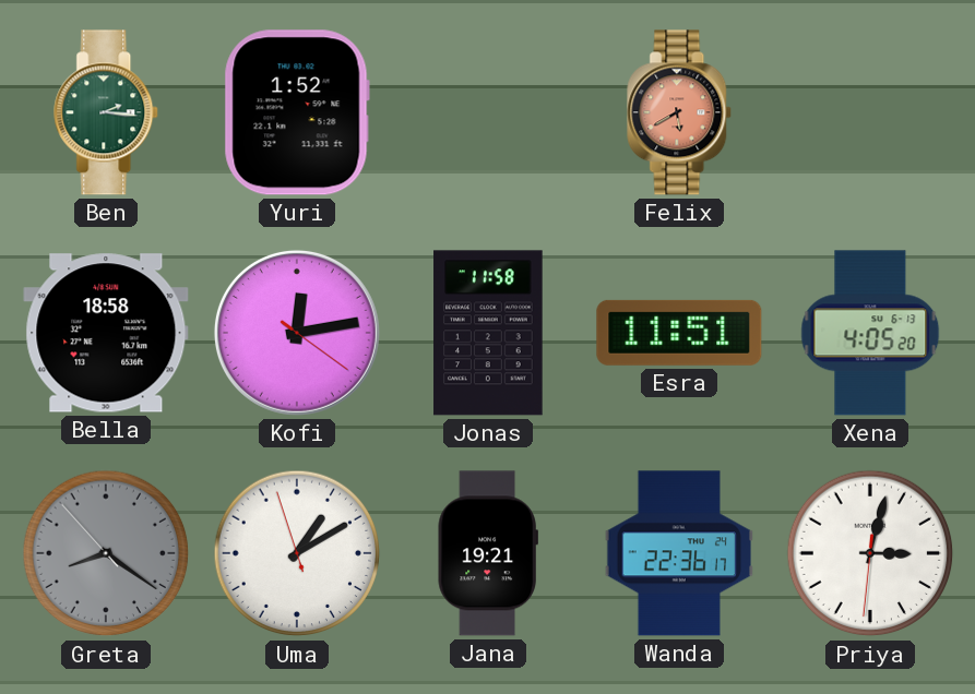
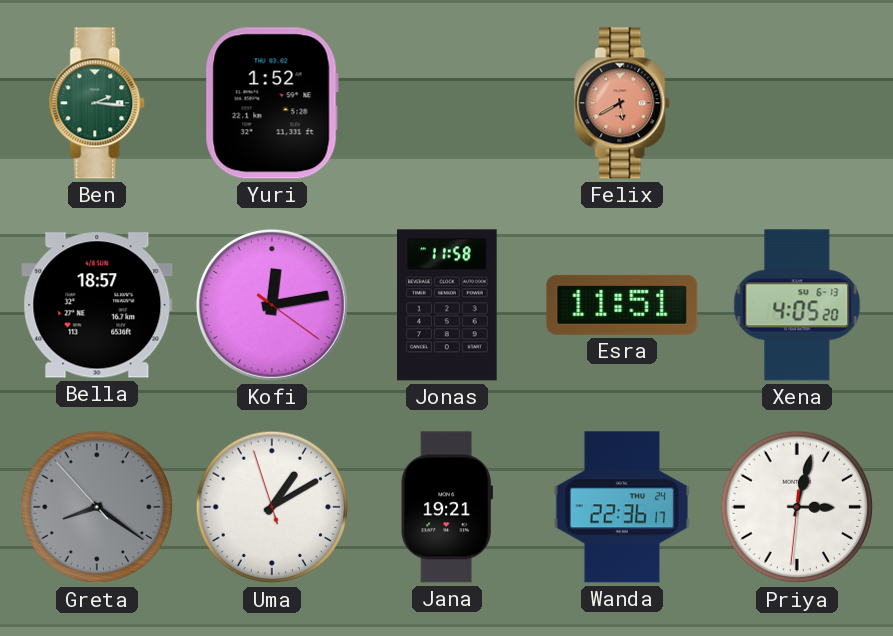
Bella: 18:58 -> 18:57
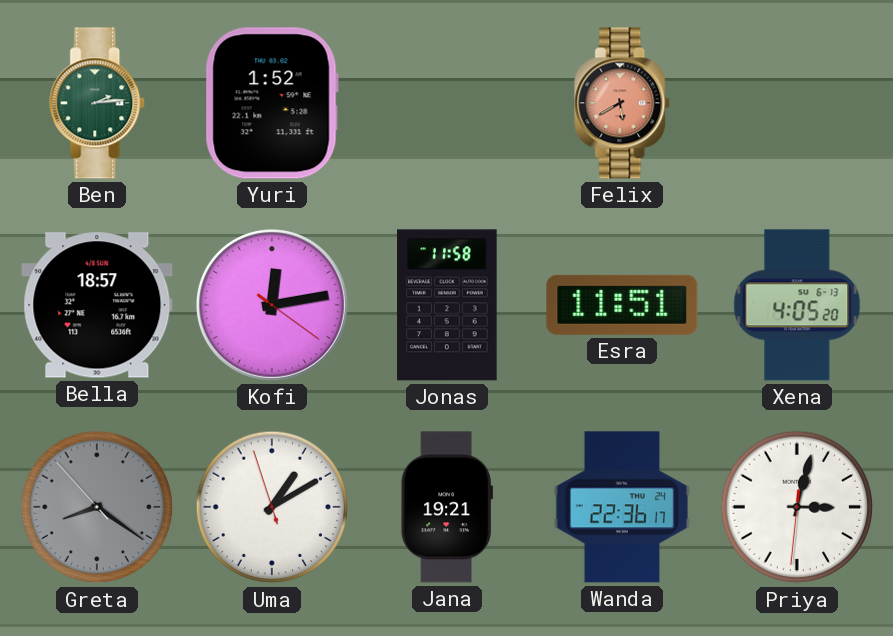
Ben: 2:16 -> 2:14
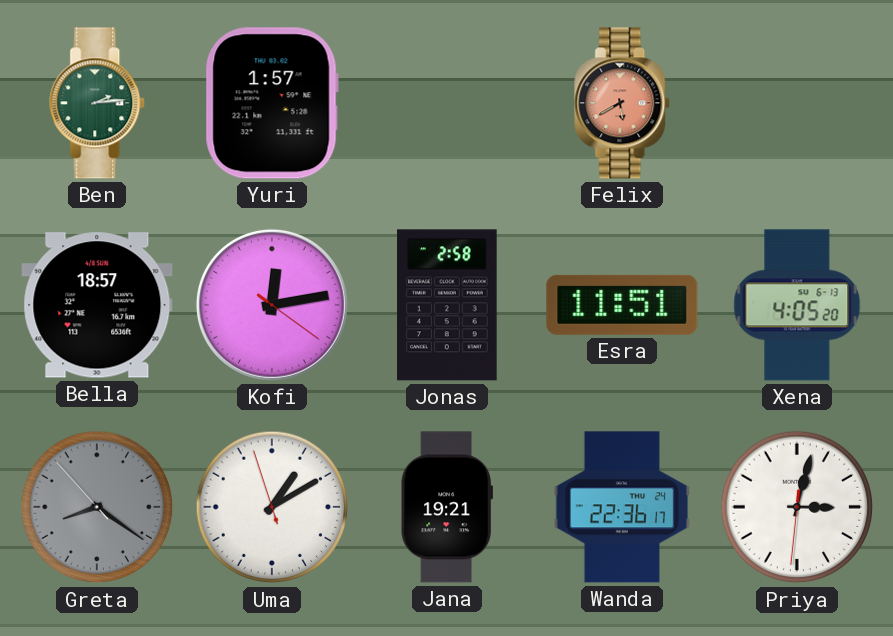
Yuri: 1:52 -> 1:57
Jonas: 11:58 -> 2:58
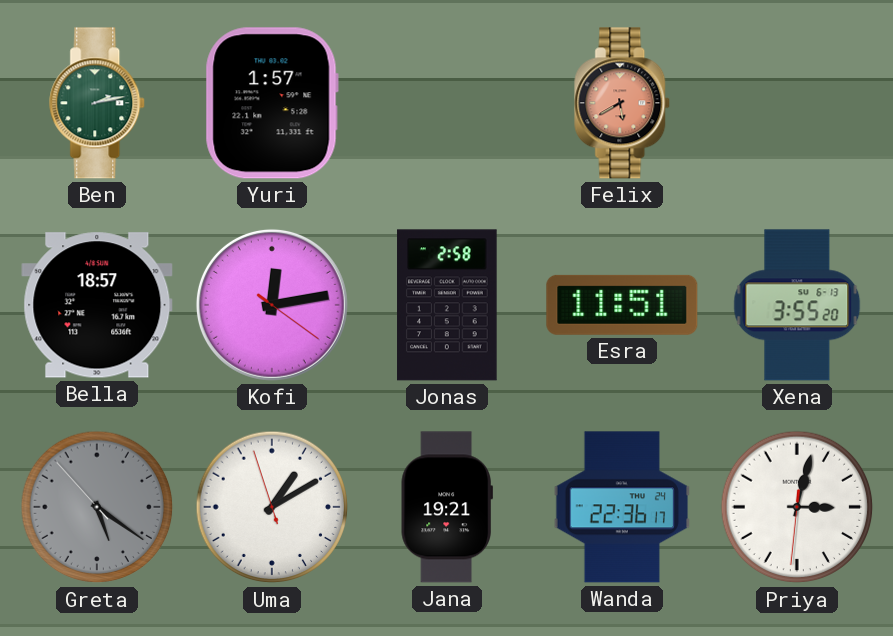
Ben: 2:14 -> 2:13
Xena: 4:05 -> 3:55
Greta: 8:20 -> 5:20
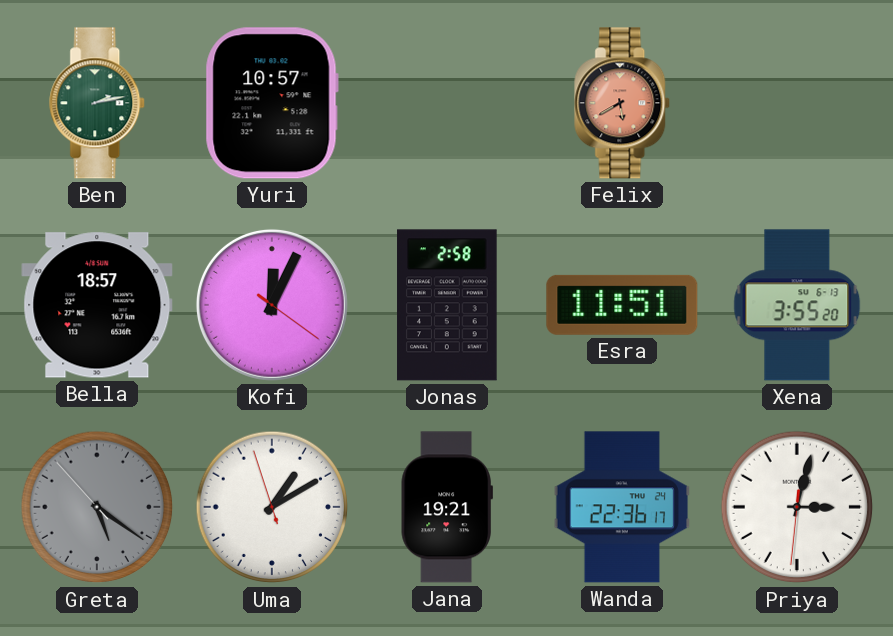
Yuri: 1:57 -> 10:57
Kofi: 12:13 -> 12:04
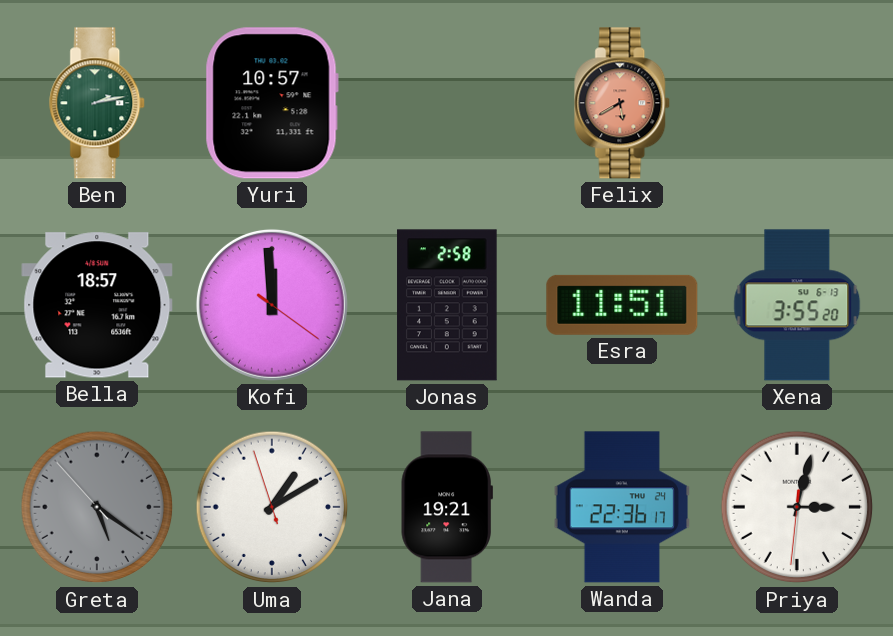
Kofi: 12:04 -> 11:59
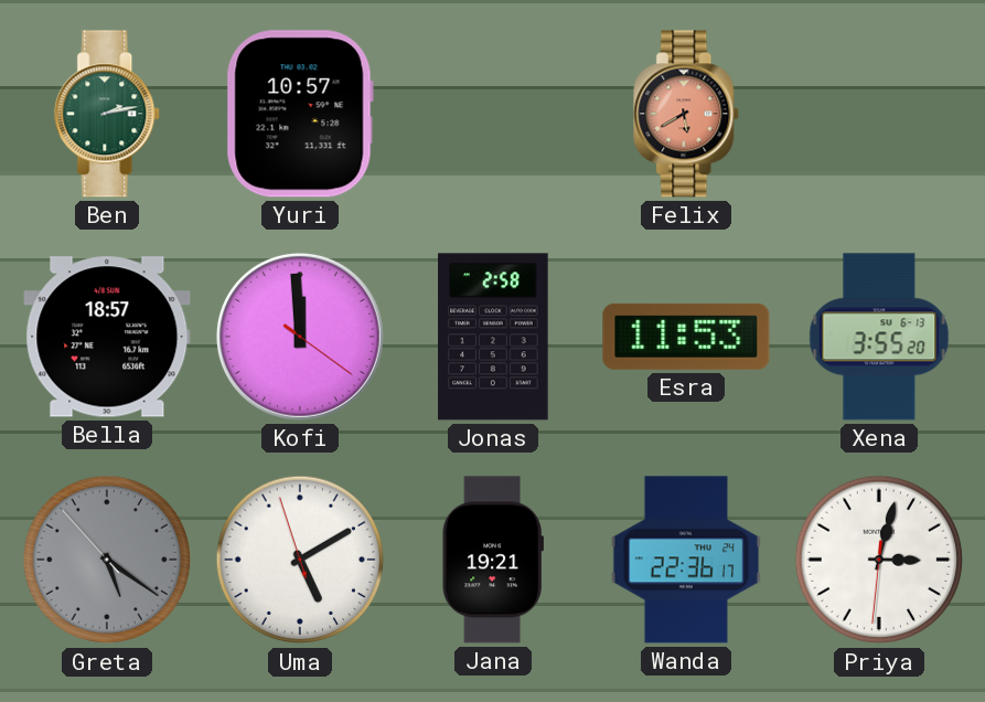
Esra: 11:51 -> 11:53
Uma: 1:09 -> 5:09
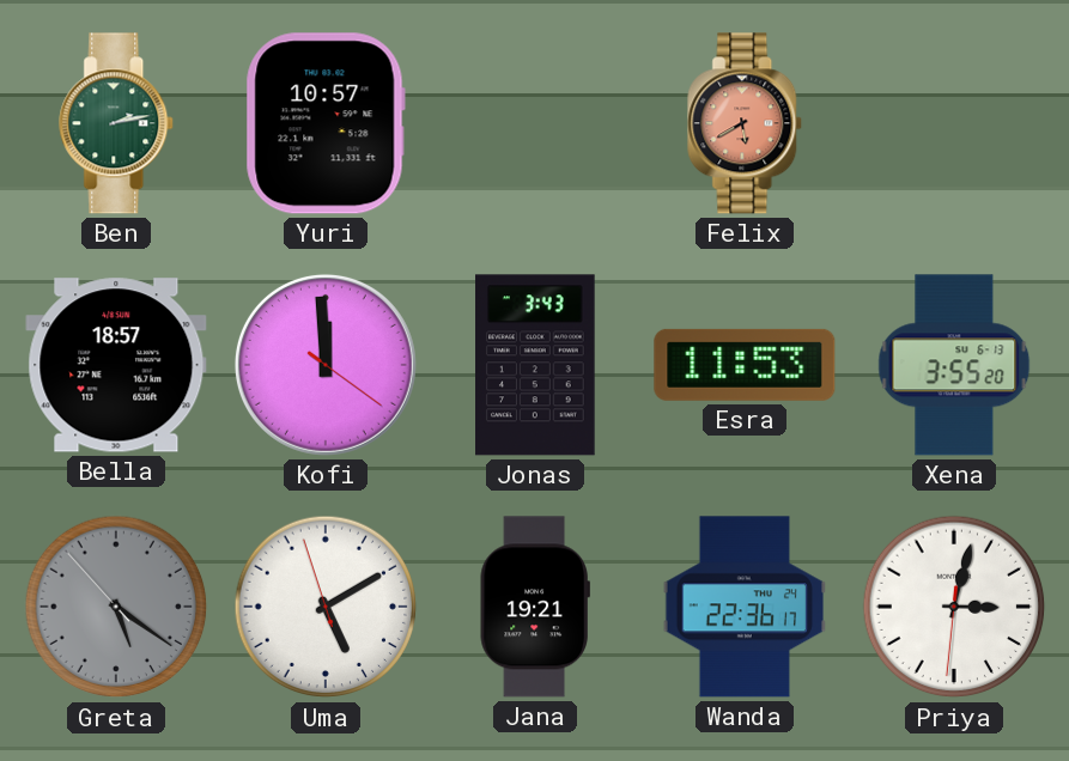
Jonas: 2:58 -> 3:43
